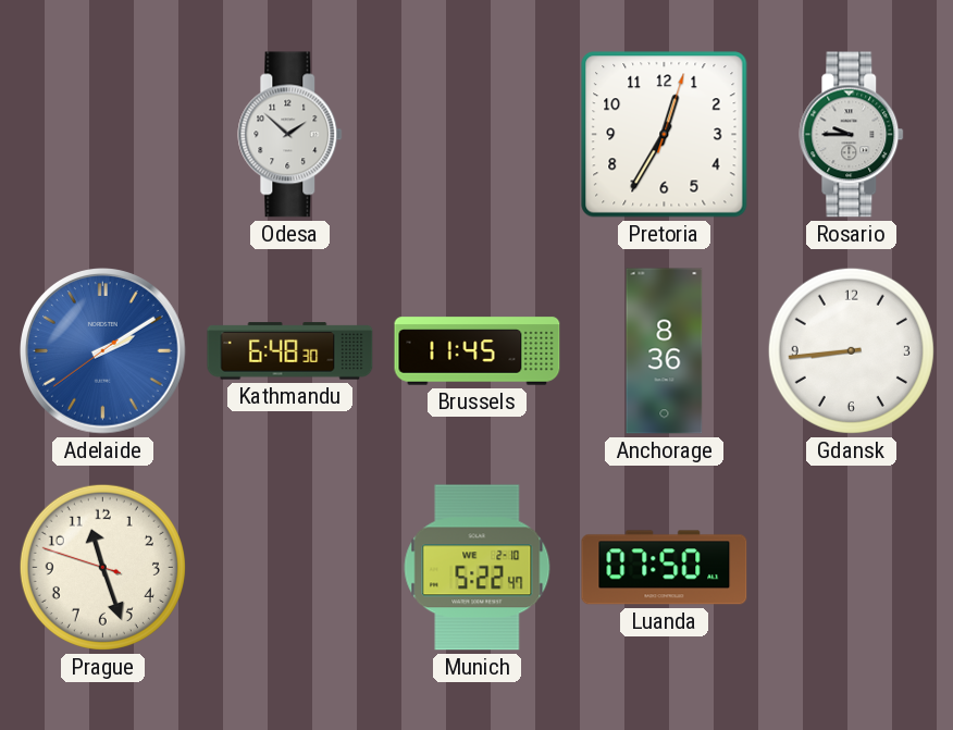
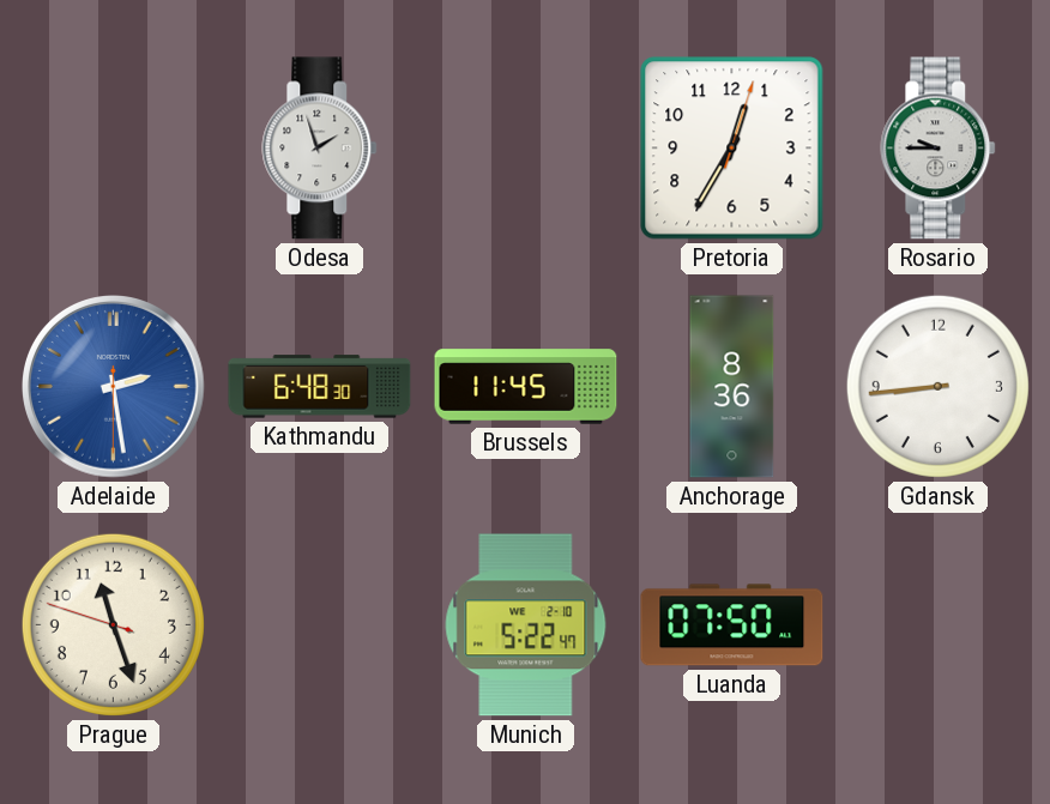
Odesa: 1:52 -> 1:57
Adelaide: 2:09 -> 2:28
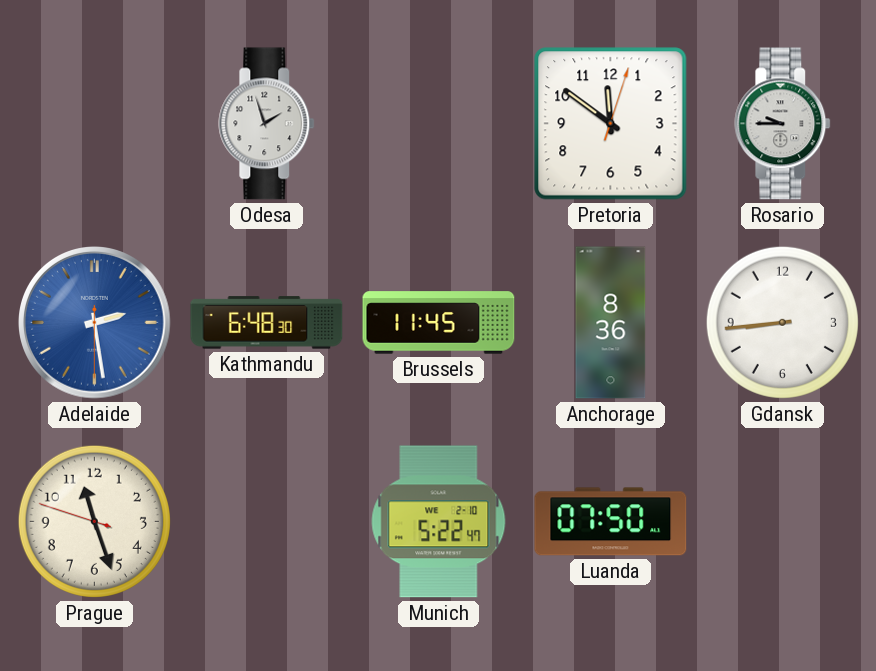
Pretoria: 12:35 -> 11:51
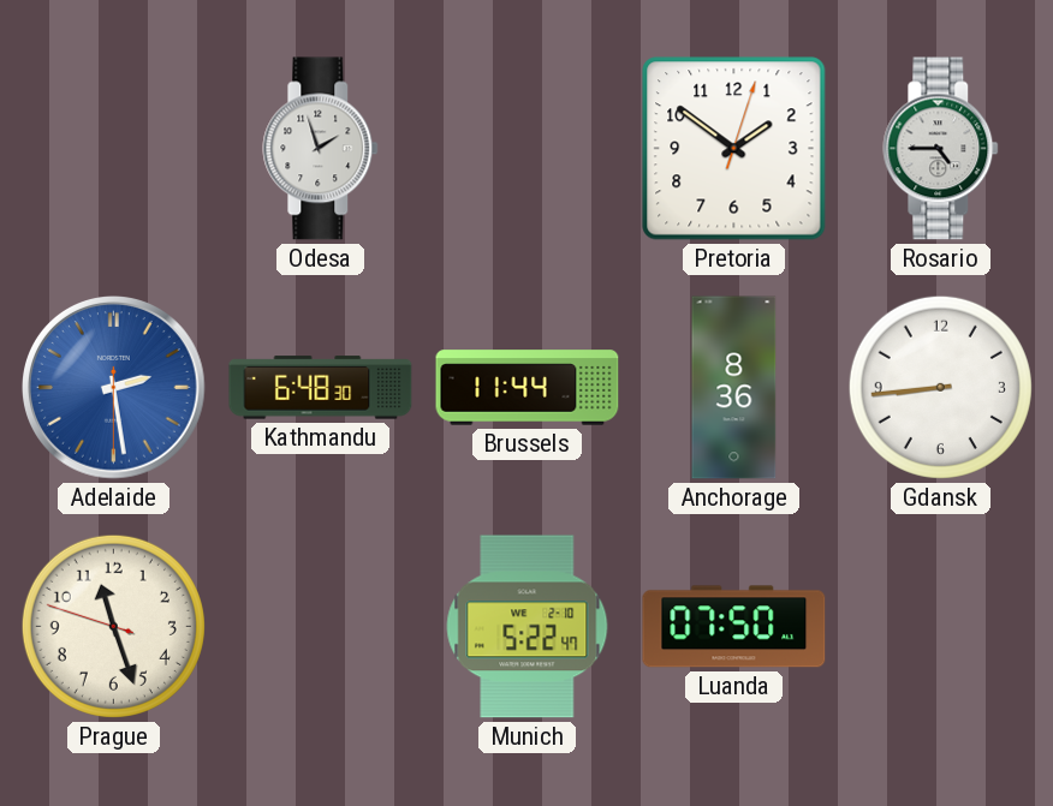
Pretoria: 11:51 -> 1:51
Rosario: 9:45 -> 4:45
Brussels: 11:45 -> 11:44
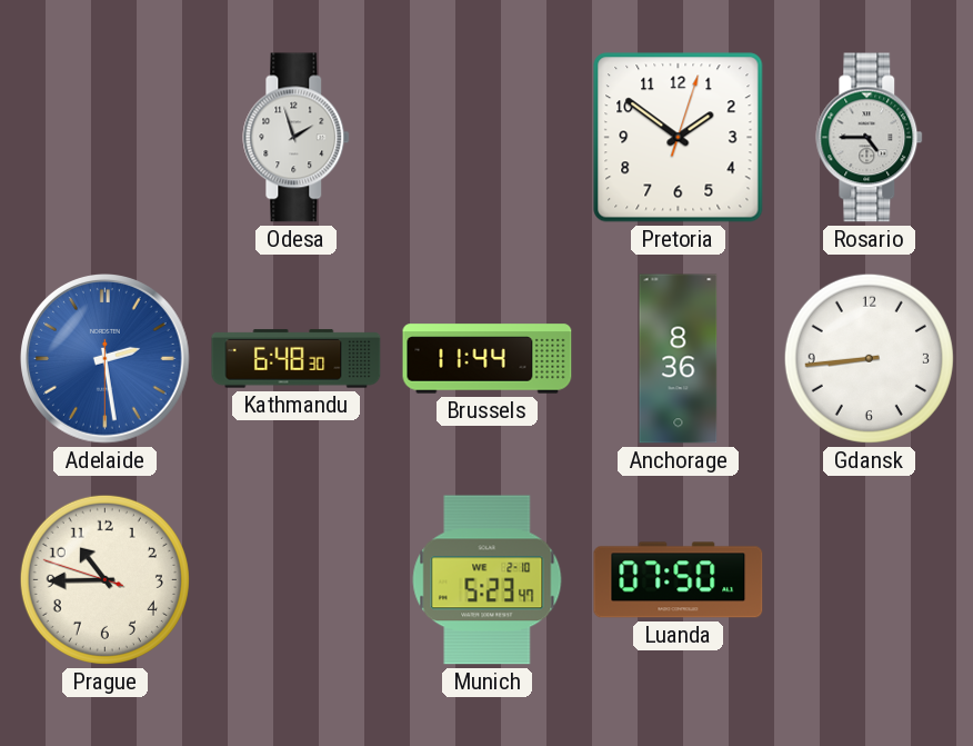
Prague: 11:26 -> 10:44
Munich: 5:22 -> 5:23
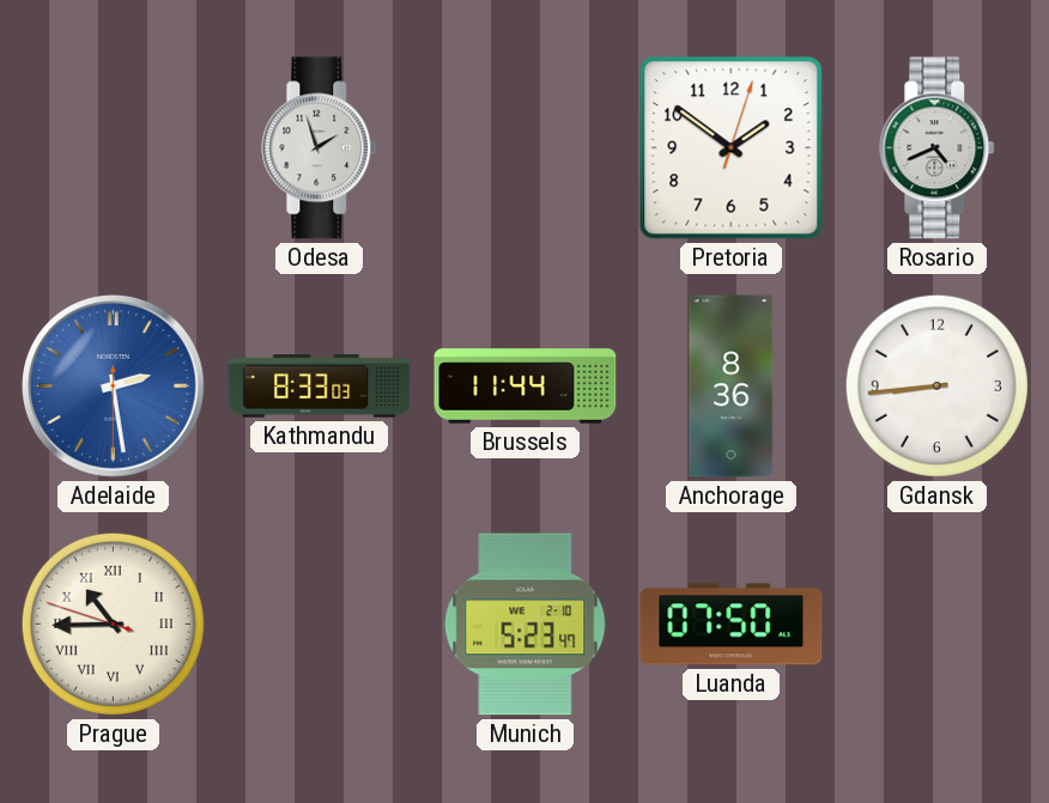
Rosario: 4:45 -> 4:41
Kathmandu: 6:48 -> 8:33
Prague numerals: Arabic -> Roman
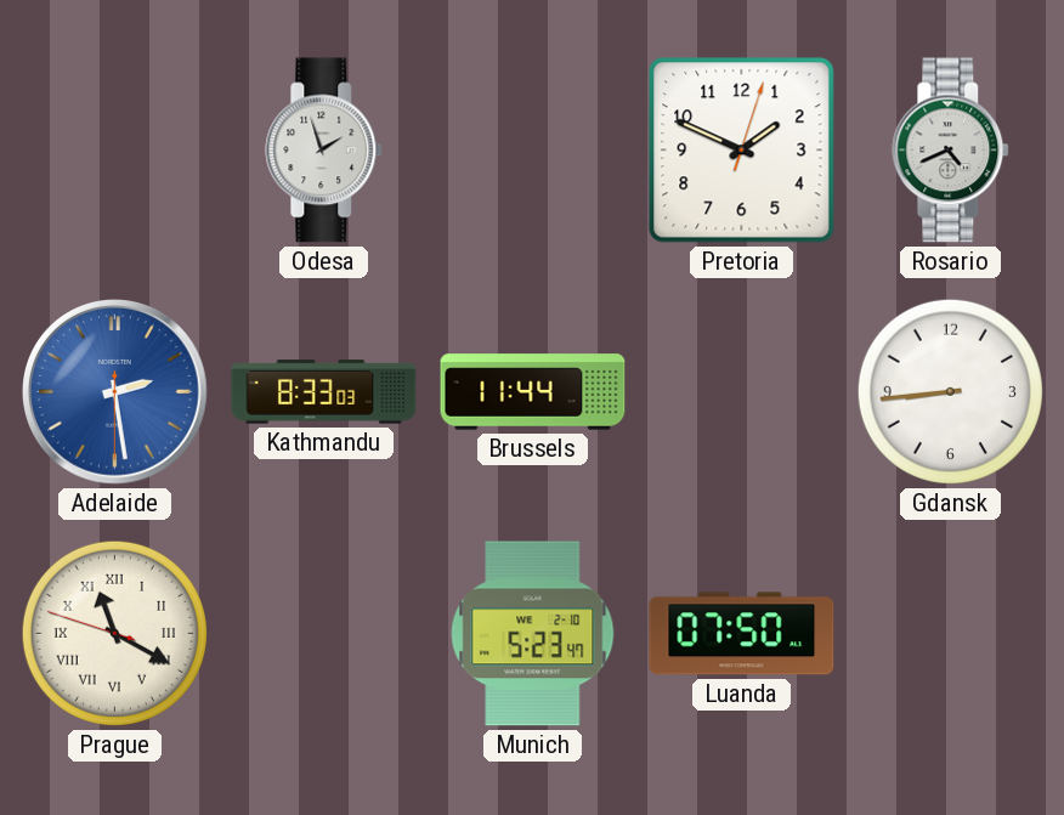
Pretoria: 1:51 -> 1:49
Anchorage: 8:36 -> none
Prague: 10:44 -> 11:19
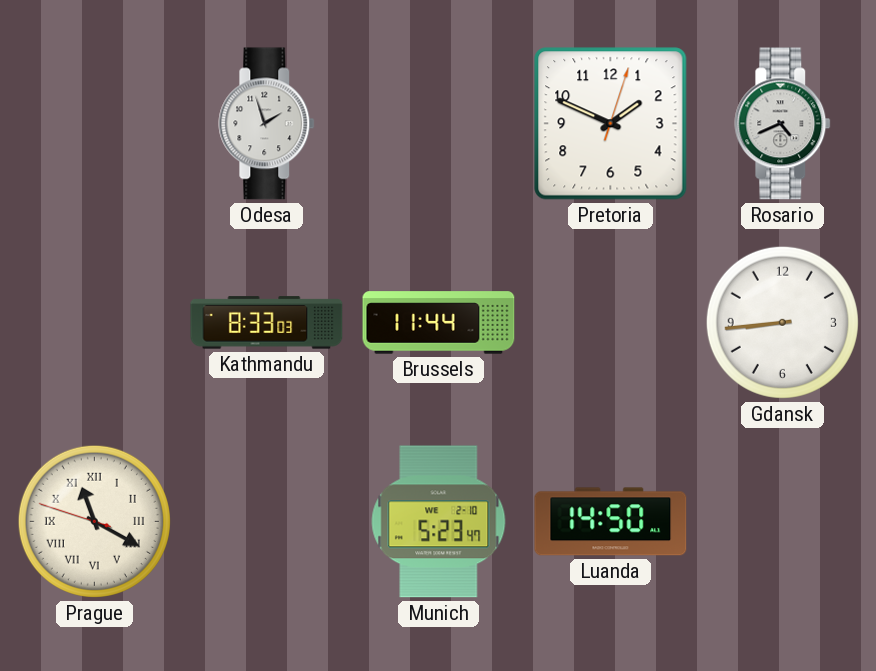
Adelaide: 2:28 -> none
Luanda: 07:50 -> 14:50
